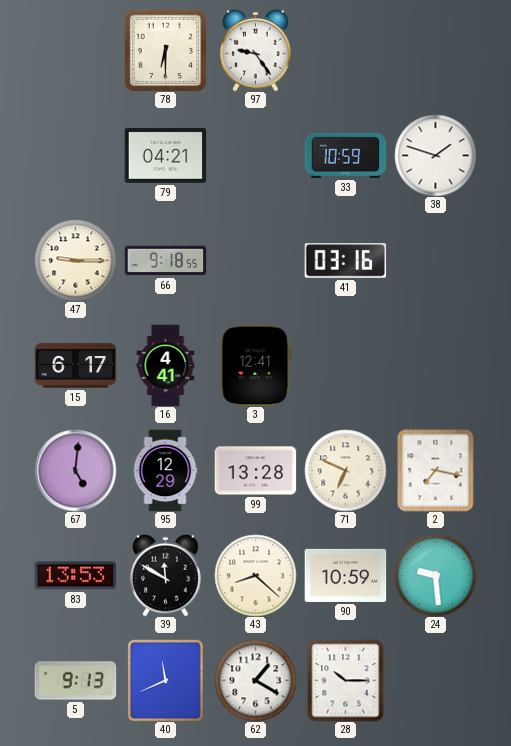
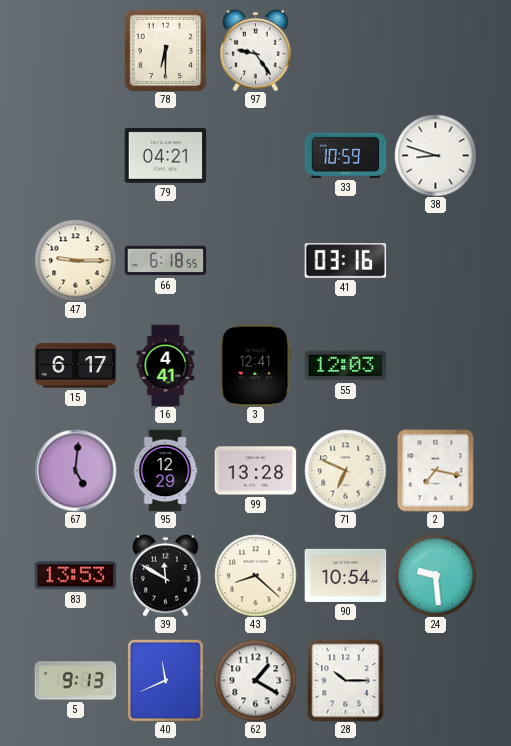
38: 1:48 -> 8:48
66: 9:18 -> 6:18
55: none -> 12:03
90: 10:59 -> 10:54
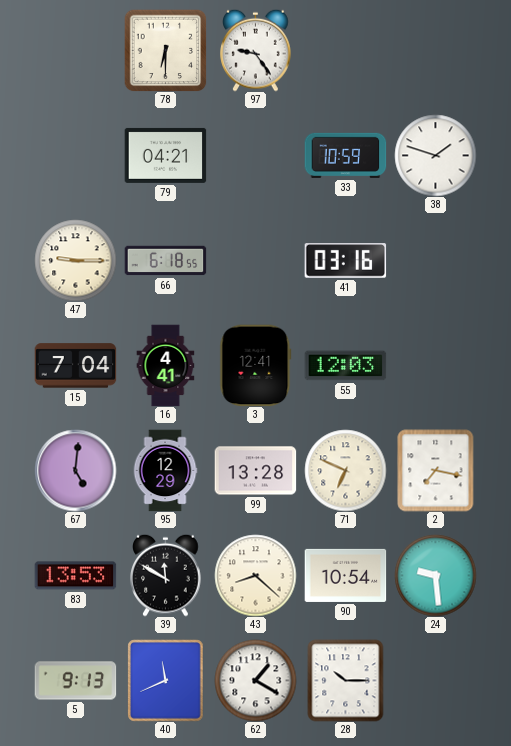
38: 8:48 -> 1:48
15: 6:17 -> 7:04
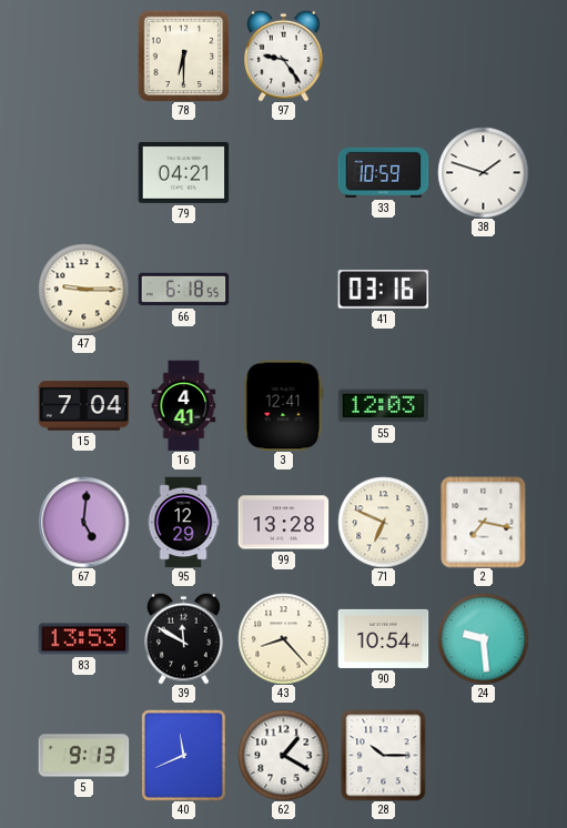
43: 8:22 -> 8:23
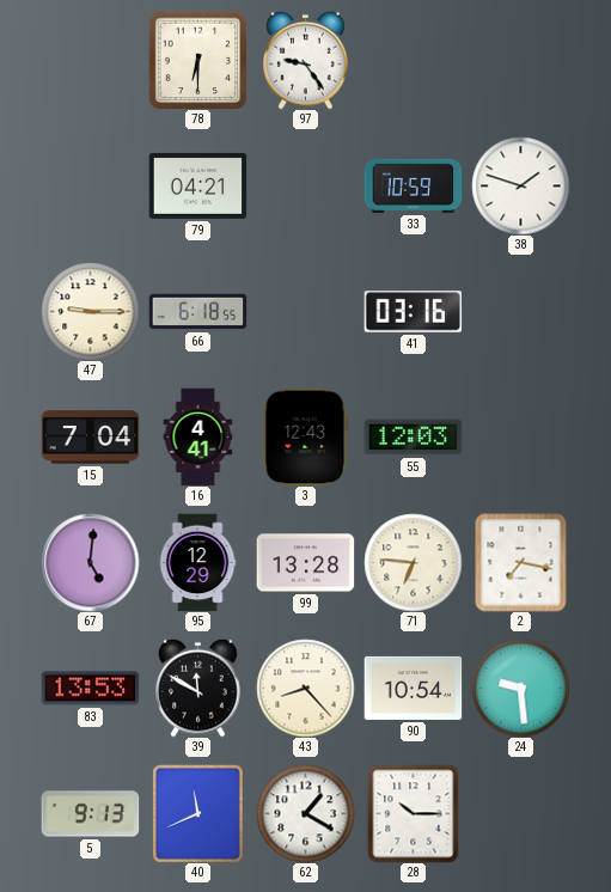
3: 12:41 -> 12:43
71: 6:49 -> 6:46
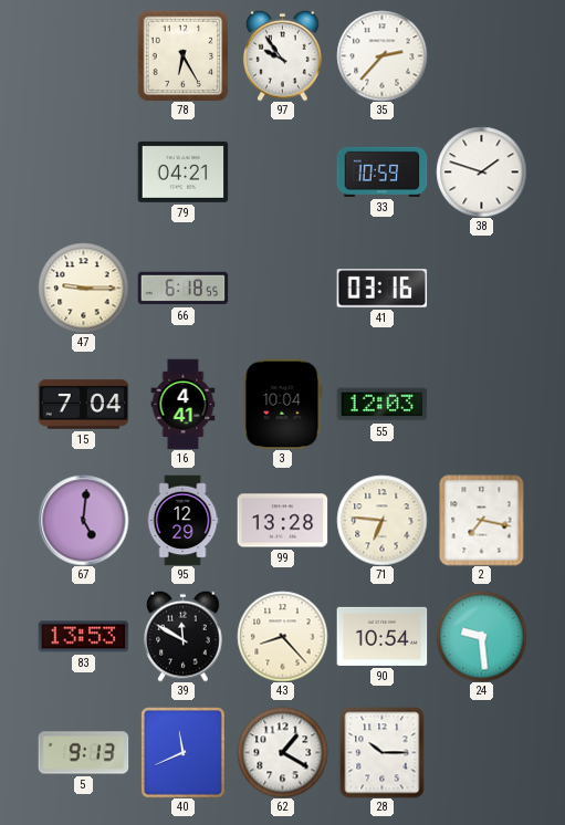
78: 6:30 -> 6:25
97: 9:24 -> 9:54
35: none -> 2:37
3: 12:43 -> 10:04
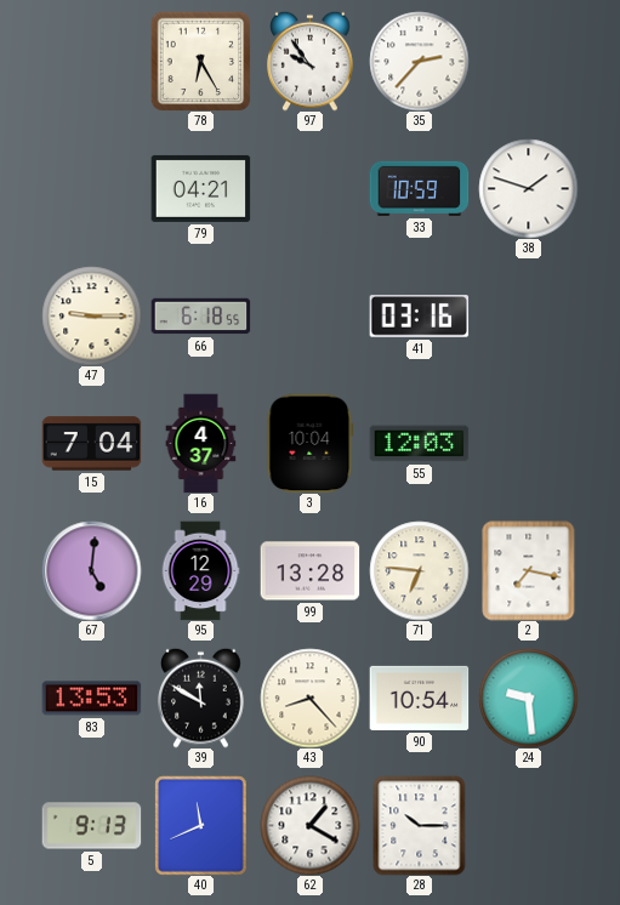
16: 4:41 -> 4:37
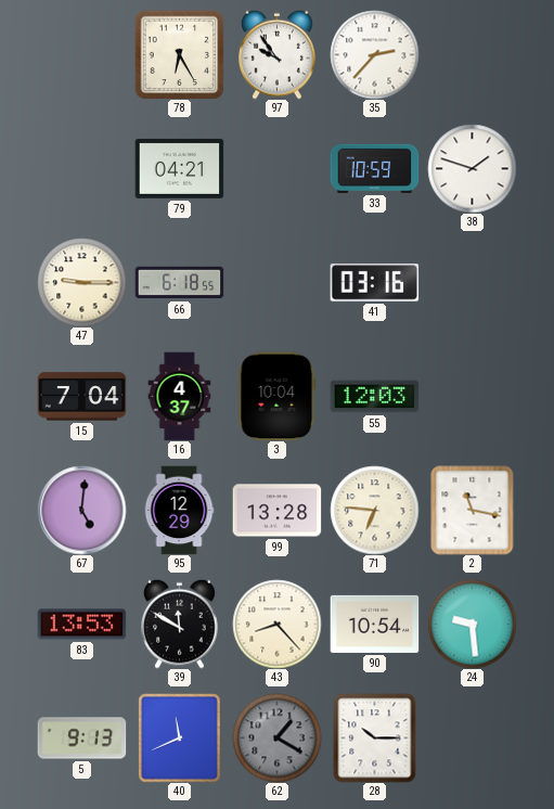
2: 7:17 -> 11:17
62 dial: white -> grey
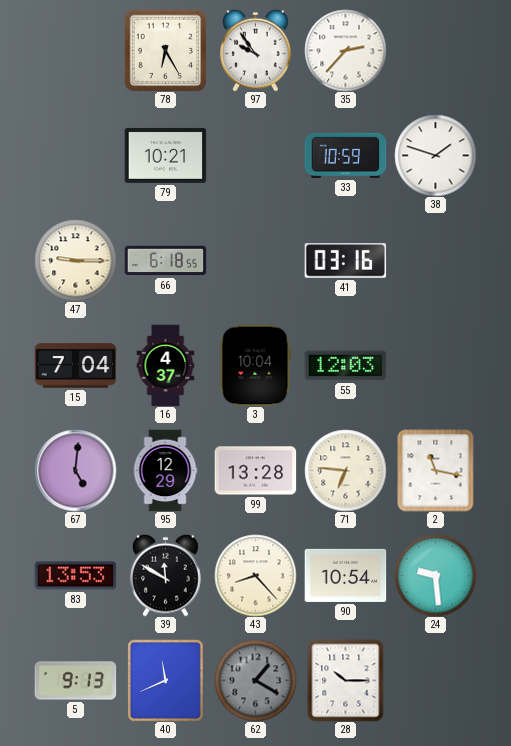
79: 04:21 -> 10:21
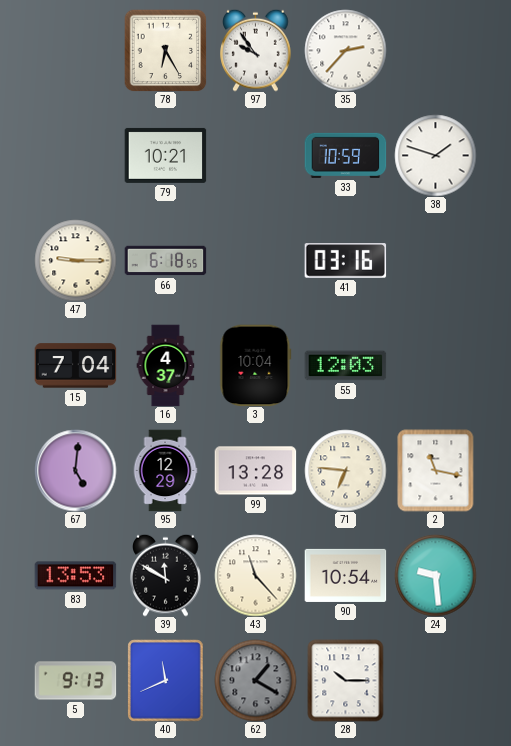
43: 8:23 -> 11:23
